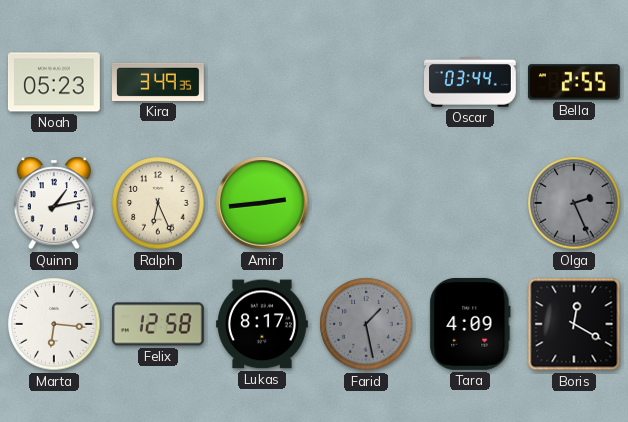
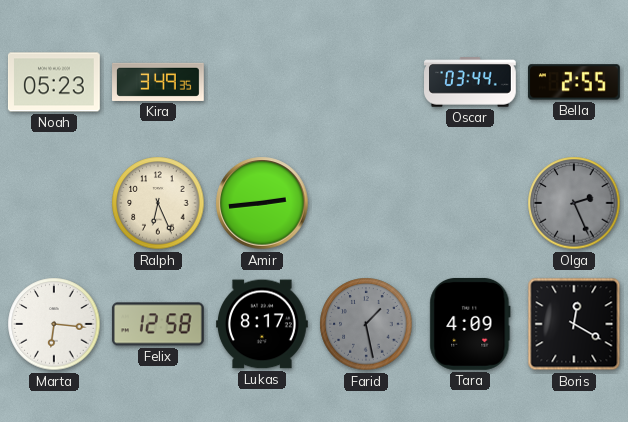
Quinn: 1:13 -> none
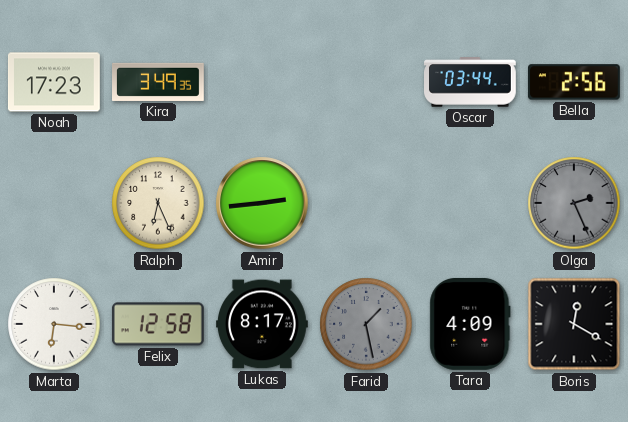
Noah: 05:23 -> 17:23
Bella: 2:55 -> 2:56
